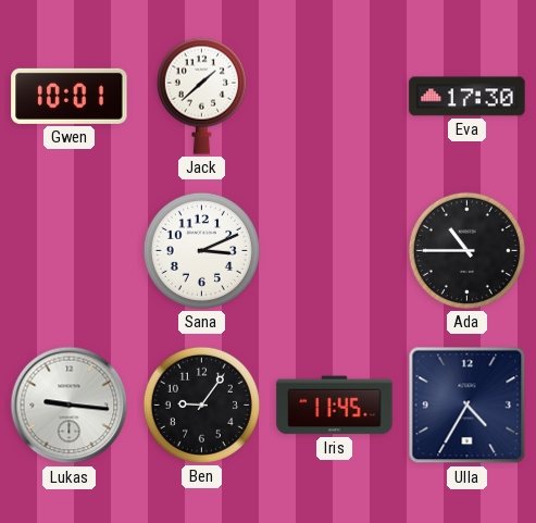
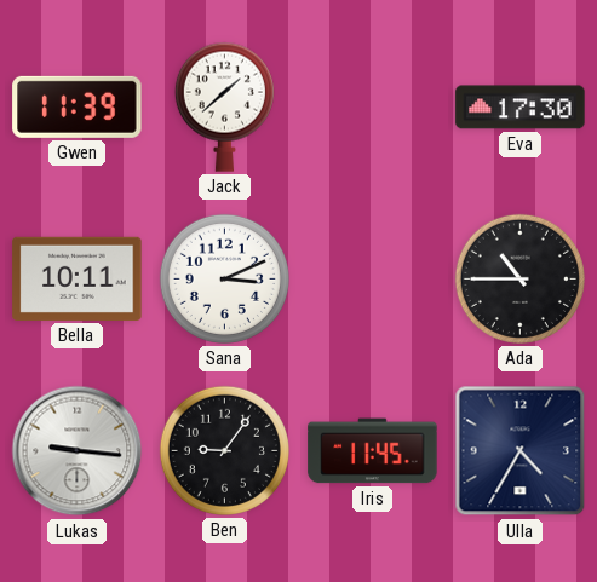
Gwen: 10:01 -> 11:39
Bella: none -> 10:11
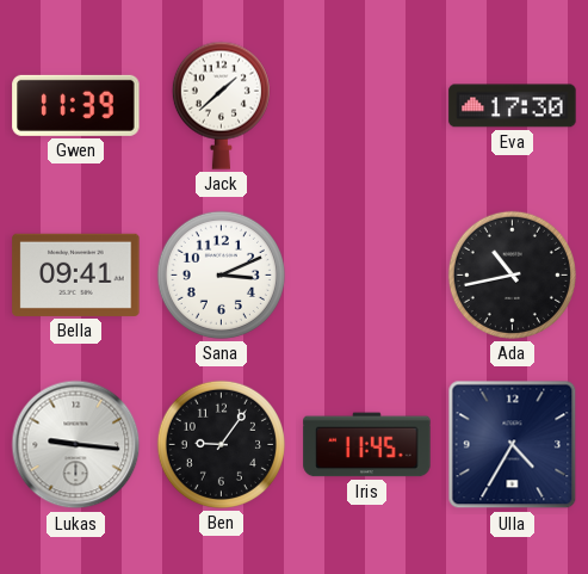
Bella: 10:11 -> 09:41
Ada: 10:45 -> 10:43
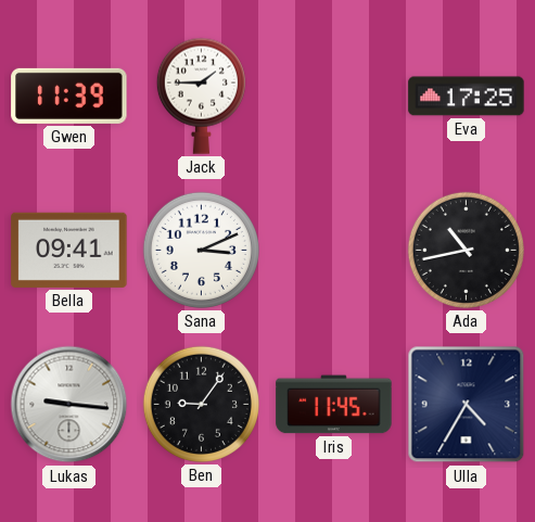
Jack: 1:38 -> 1:45
Eva: 17:30 -> 17:25
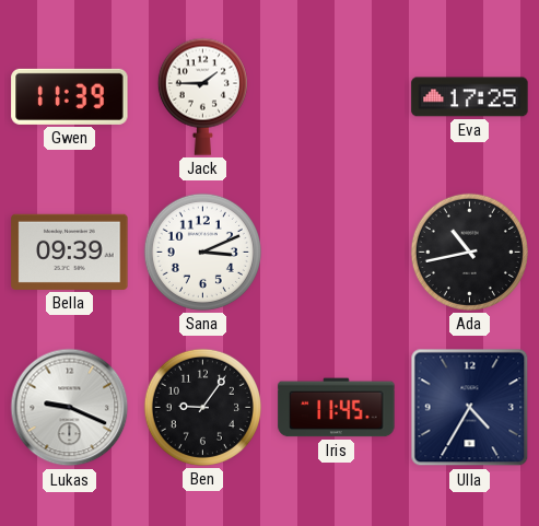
Bella: 09:41 -> 09:39
Lukas: 9:16 -> 9:19
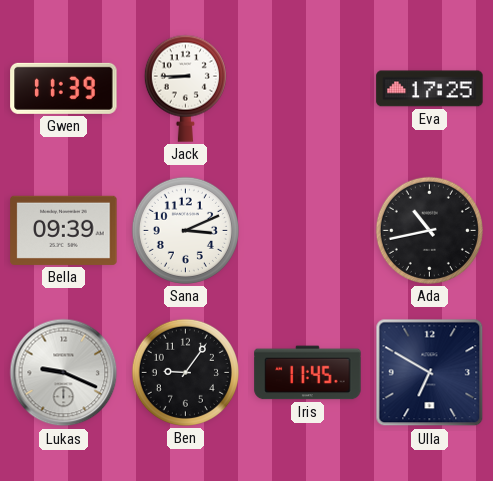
Jack: 1:45 -> 8:45
Ulla: 4:35 -> 6:50
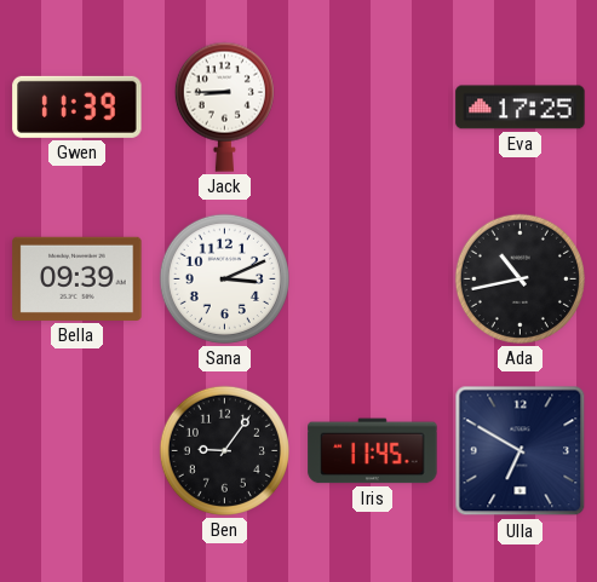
Lukas: 9:19 -> none
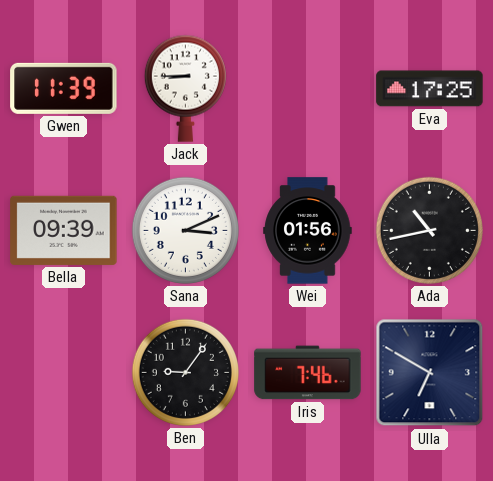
Wei: none -> 01:56
Iris: 11:45 -> 7:46
